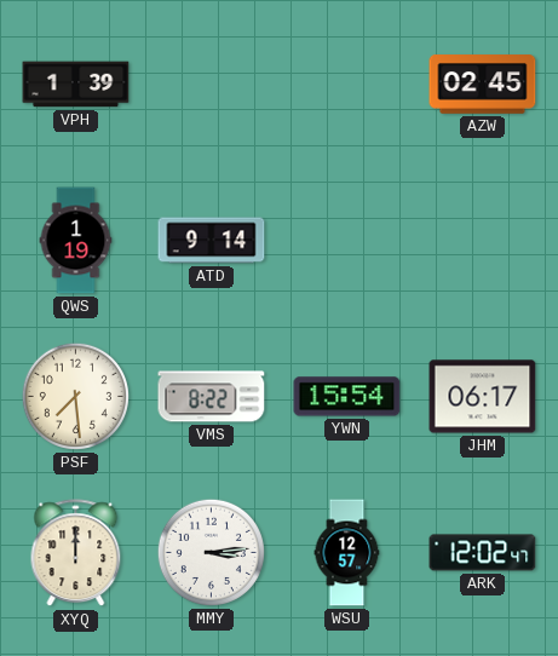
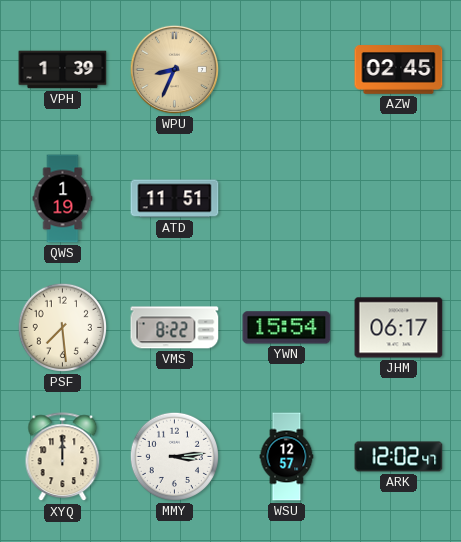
WPU: none -> 8:34
ATD: 9:14 -> 11:51
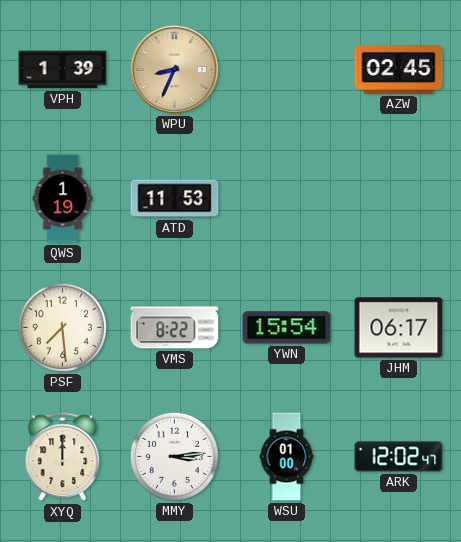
ATD: 11:51 -> 11:53
WSU: 12:57 -> 01:00
